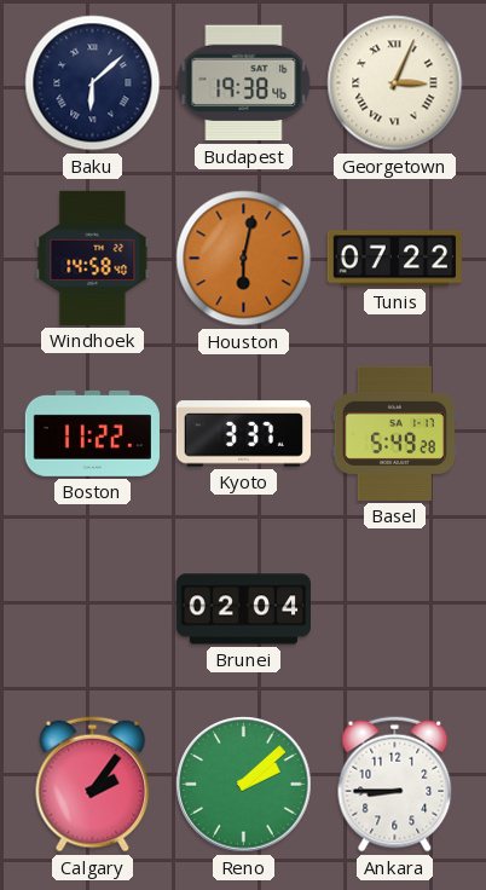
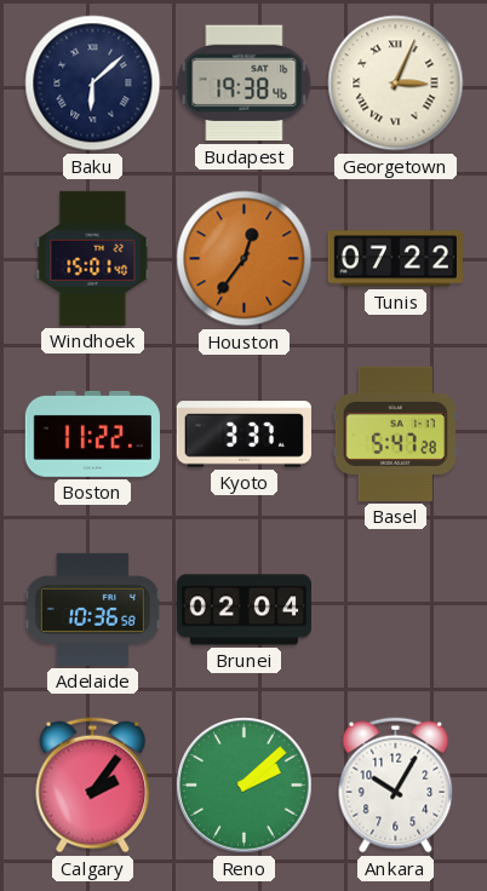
Windhoek: 14:58 -> 15:01
Houston: 6:02 -> 12:36
Basel: 5:49 -> 5:47
Adelaide: none -> 10:36
Ankara: 8:45 -> 10:05
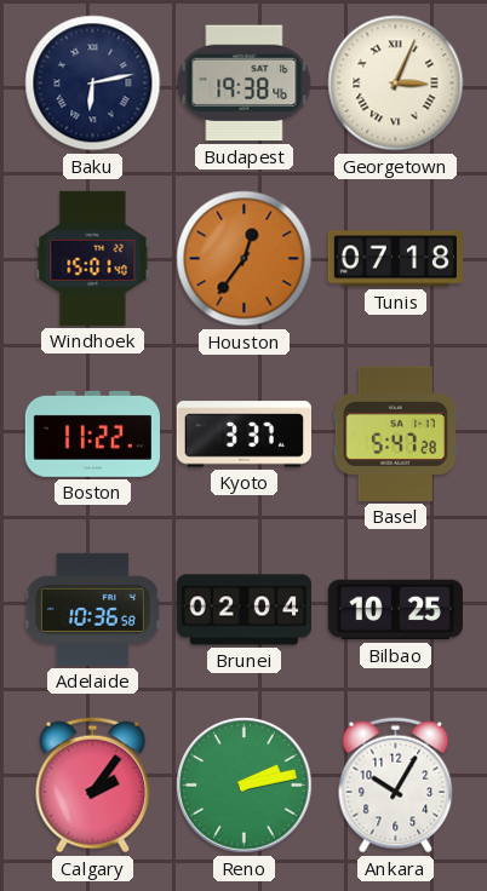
Baku: 6:08 -> 6:13
Tunis: 07:22 -> 07:18
Bilbao: none -> 10:25
Reno: 2:08 -> 2:13
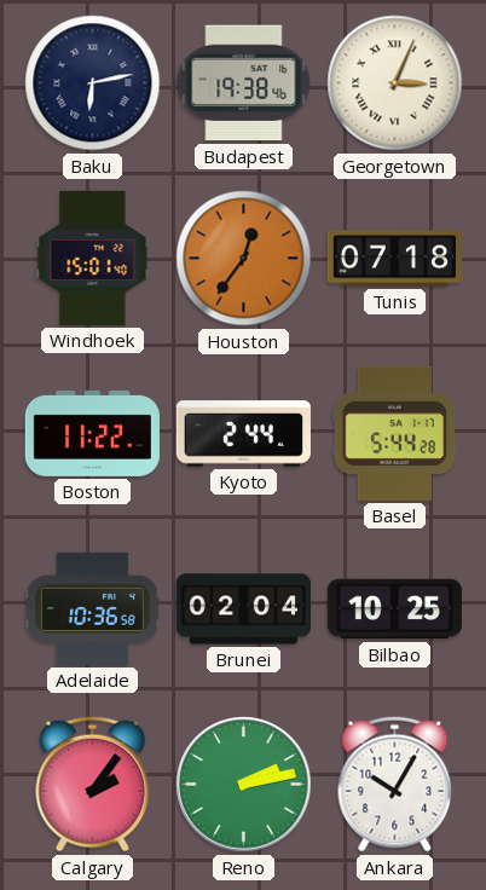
Kyoto: 3:37 -> 2:44
Basel: 5:47 -> 5:44
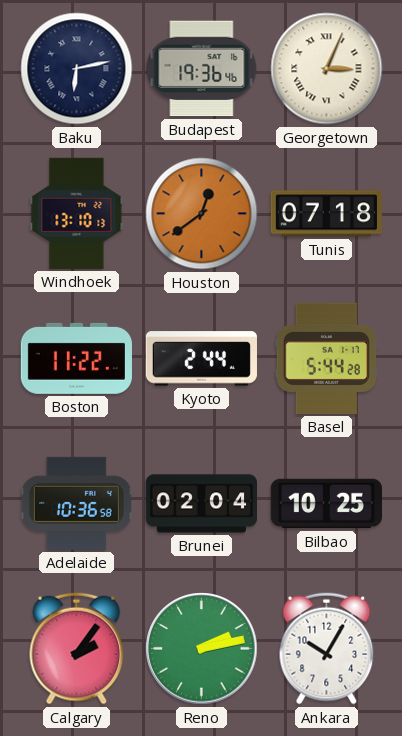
Budapest: 19:38 -> 19:36
Windhoek: 15:01 -> 13:10
Houston: 12:36 -> 12:39
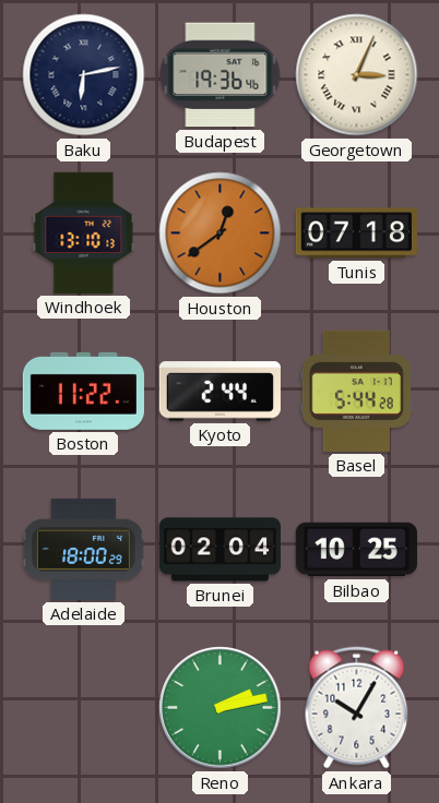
Adelaide: 10:36 -> 18:00
Calgary: 2:06 -> none
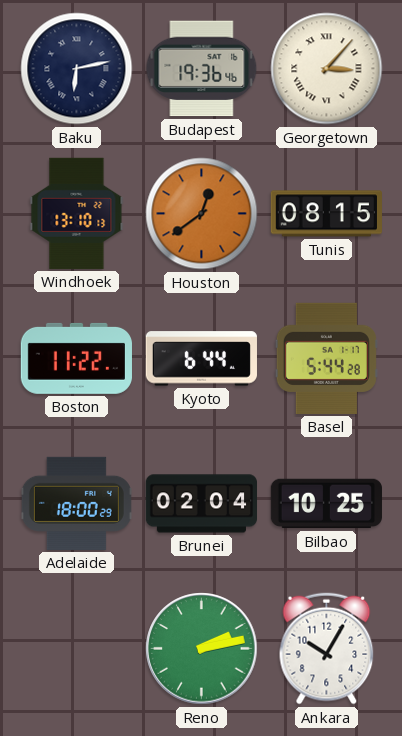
Georgetown: 3:04 -> 3:07
Tunis: 07:18 -> 08:15
Kyoto: 2:44 -> 6:44
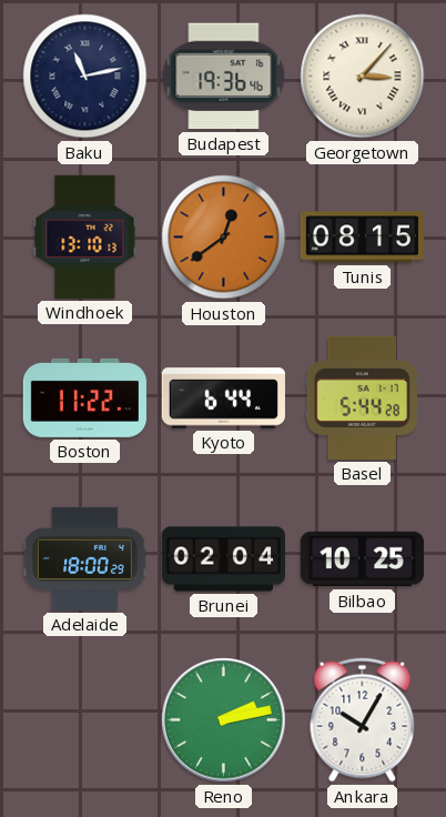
Baku: 6:13 -> 11:13
